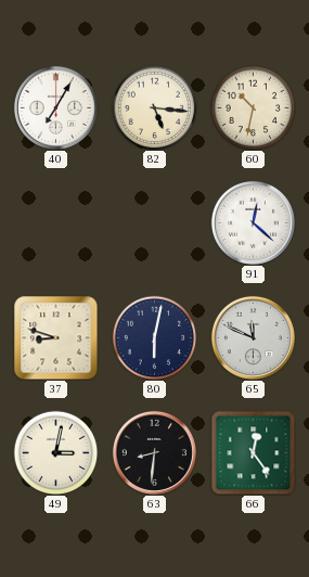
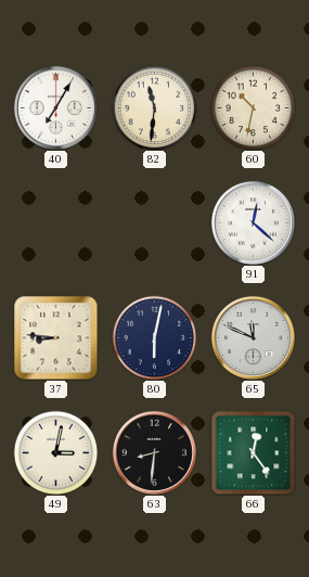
82: 5:16 -> 11:31
37: 8:48 -> 8:46
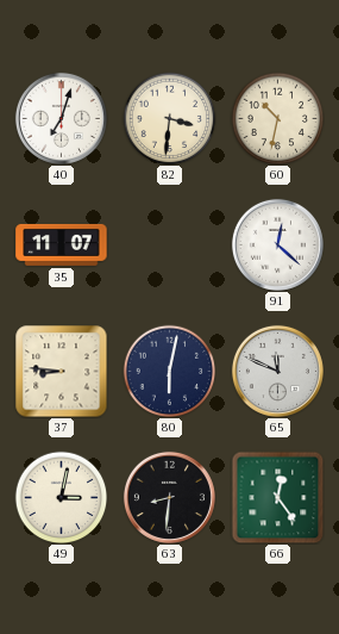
40: 7:05 -> 7:03
82: 11:31 -> 3:31
35: none -> 11:07
